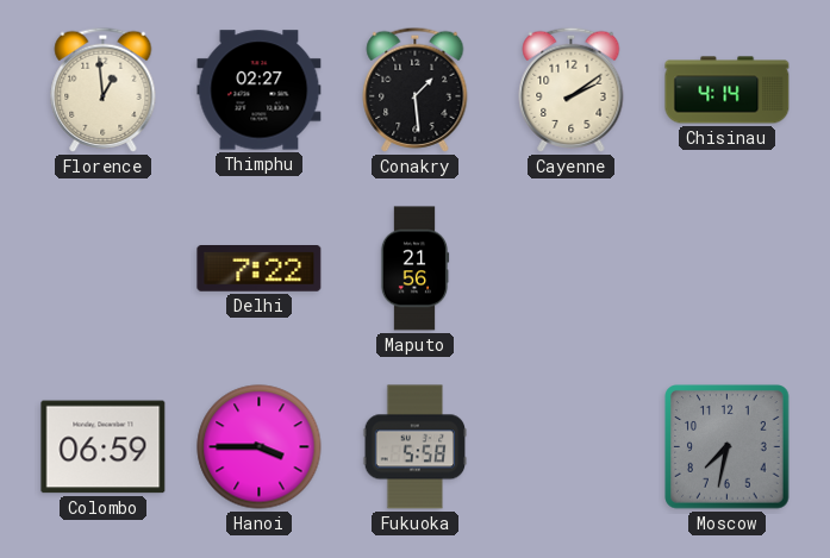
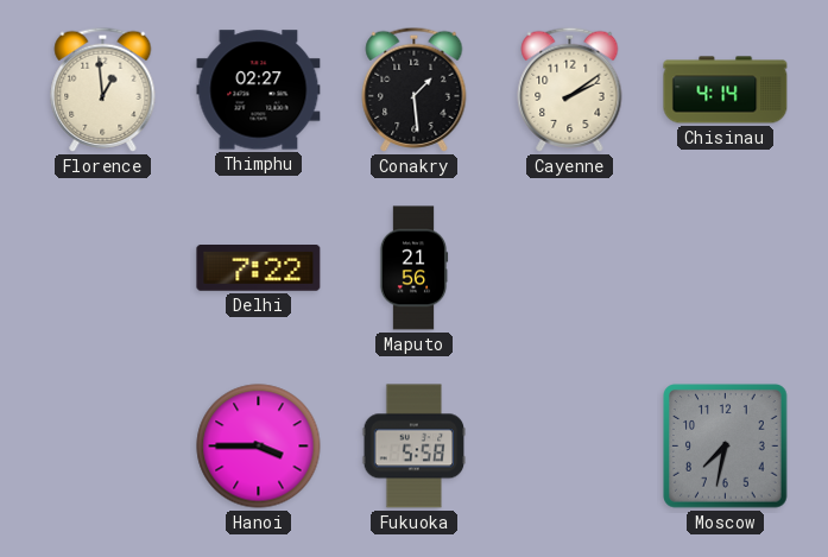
Colombo: 06:59 -> none
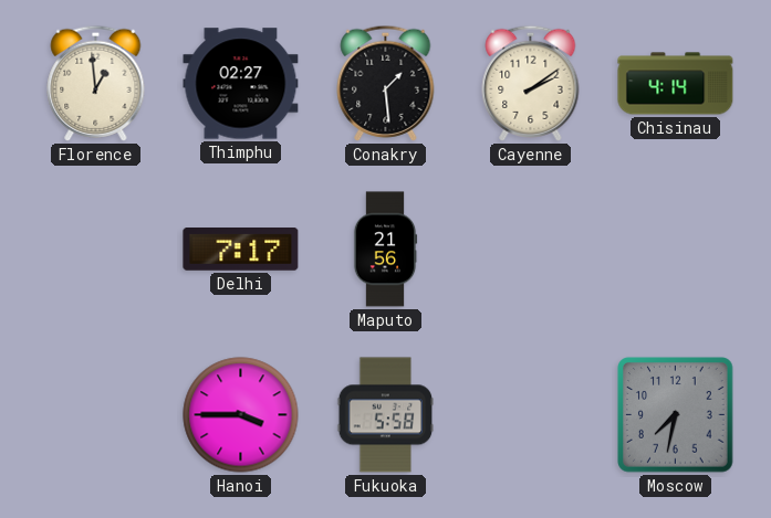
Delhi: 7:22 -> 7:17
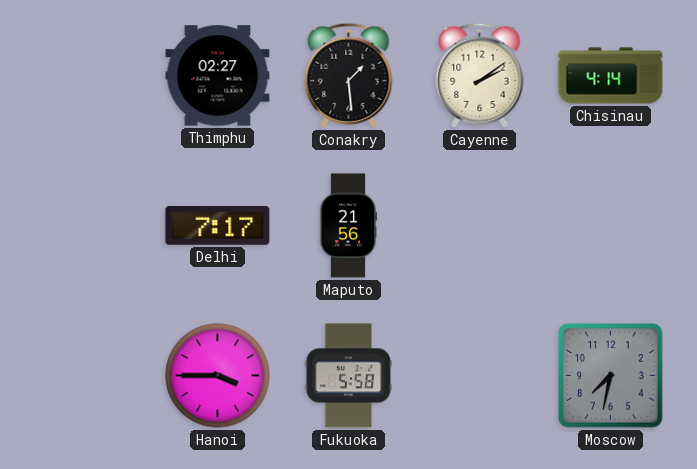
Florence: 12:59 -> none
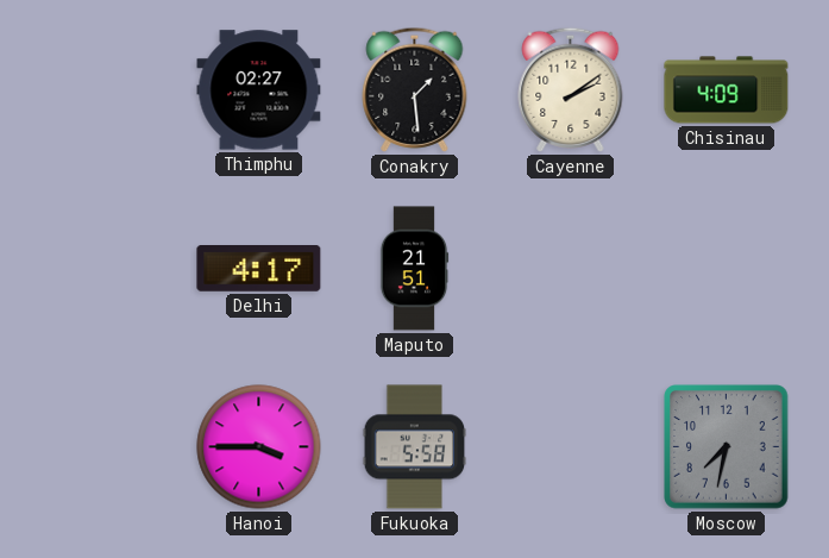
Chisinau: 4:14 -> 4:09
Delhi: 7:17 -> 4:17
Maputo: 21:56 -> 21:51
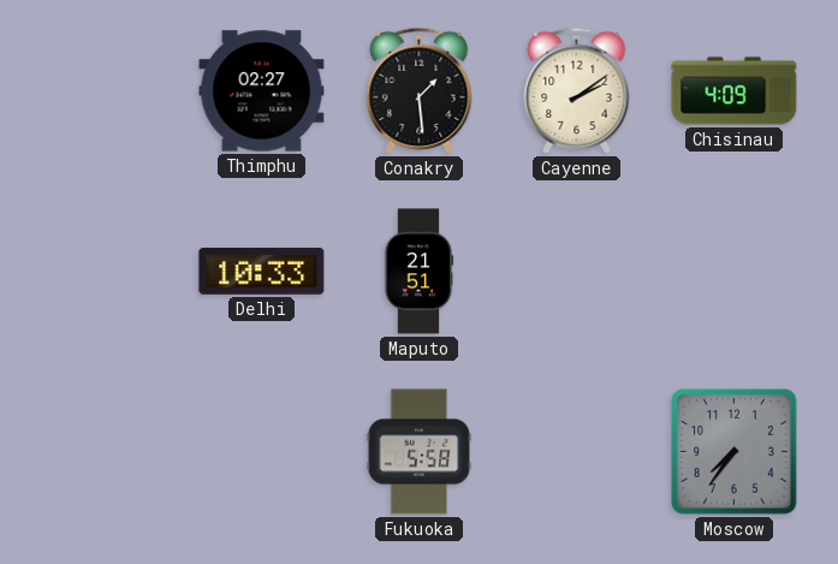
Delhi: 4:17 -> 10:33
Hanoi: 3:45 -> none
Moscow: 7:32 -> 7:36
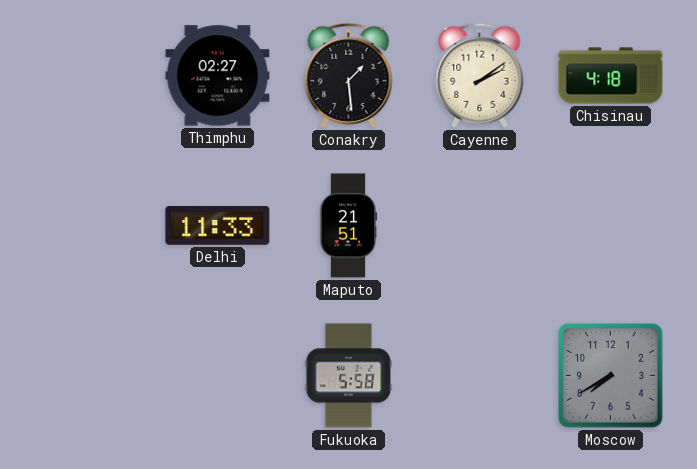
Chisinau: 4:09 -> 4:18
Delhi: 10:33 -> 11:33
Moscow: 7:36 -> 7:40
